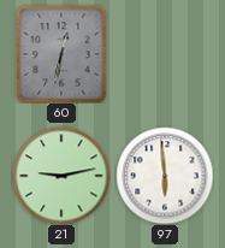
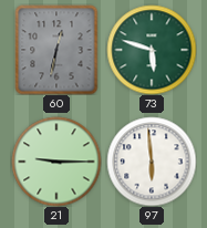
73: none -> 5:48
21: 9:13 -> 9:15
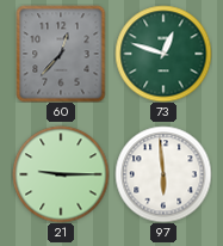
60: 12:32 -> 12:37
73: 5:48 -> 12:48
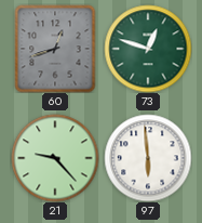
60: 12:37 -> 12:42
21: 9:15 -> 9:23
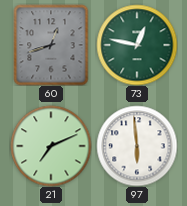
73: 12:48 -> 12:47
21: 9:23 -> 7:11
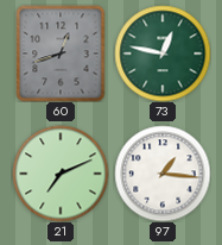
97: 5:59 -> 1:16
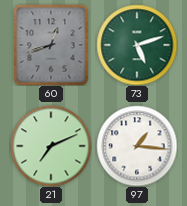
73: 12:47 -> 5:12
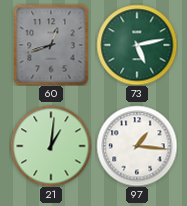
73: 5:12 -> 5:13
21: 7:11 -> 1:01
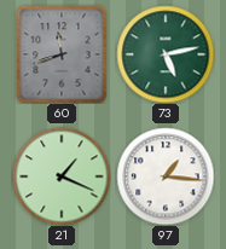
60: 12:42 -> 11:42
21: 1:01 -> 1:19
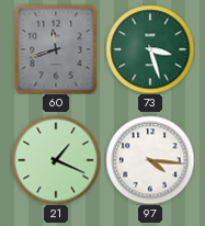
73: 5:13 -> 3:27
97: 1:16 -> 4:16
